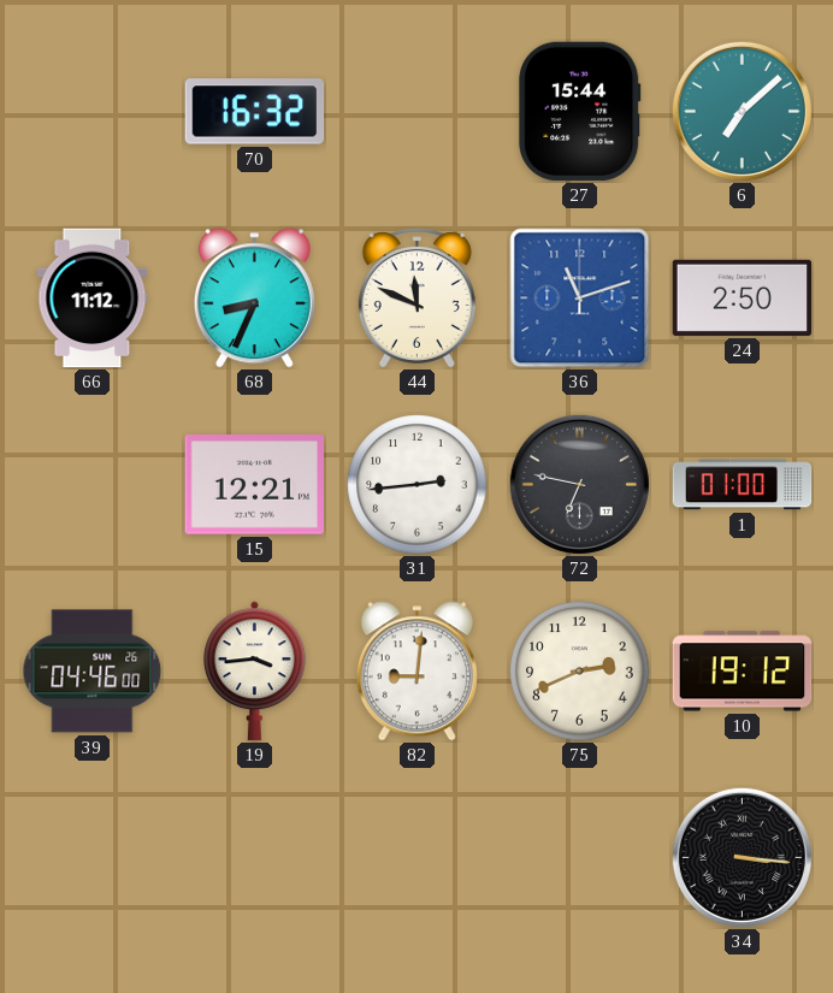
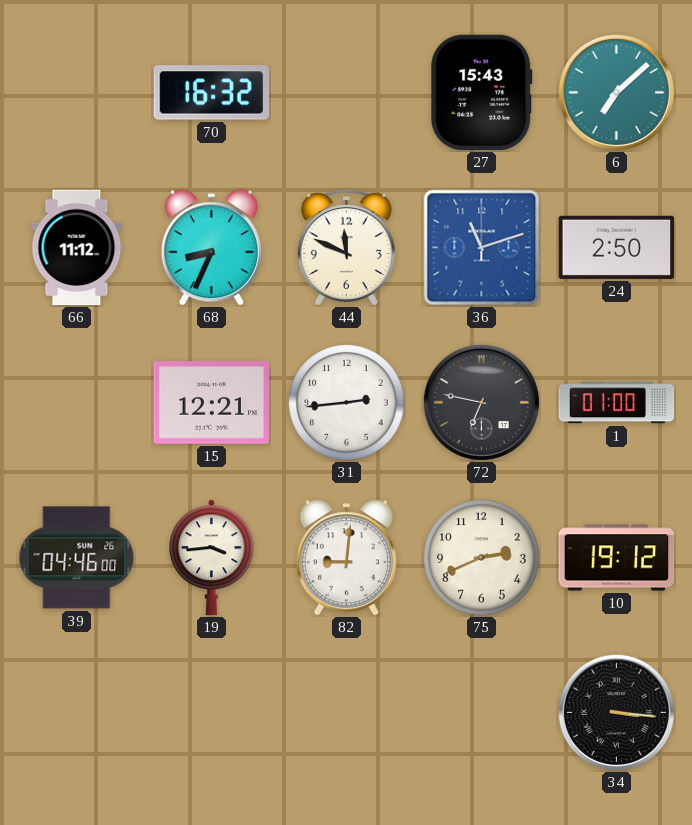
27: 15:44 -> 15:43
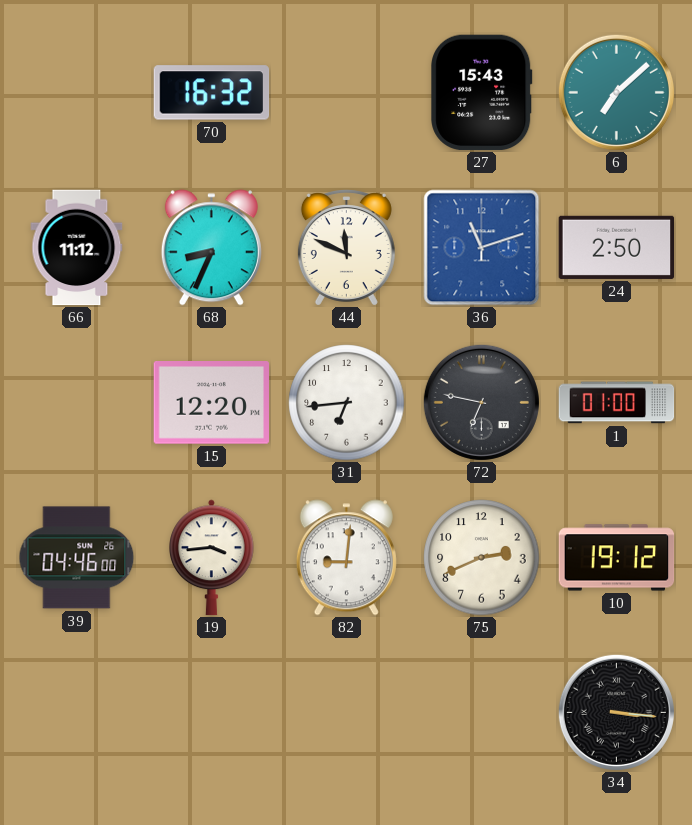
15: 12:21 -> 12:20
31: 2:44 -> 6:44
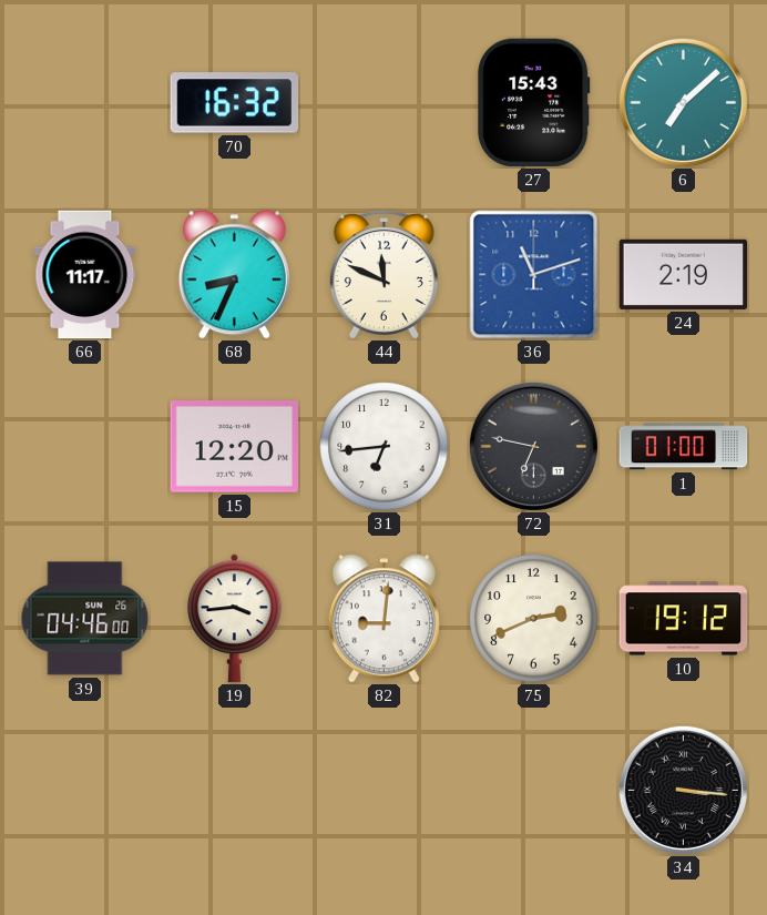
66: 11:12 -> 11:17
24: 2:50 -> 2:19
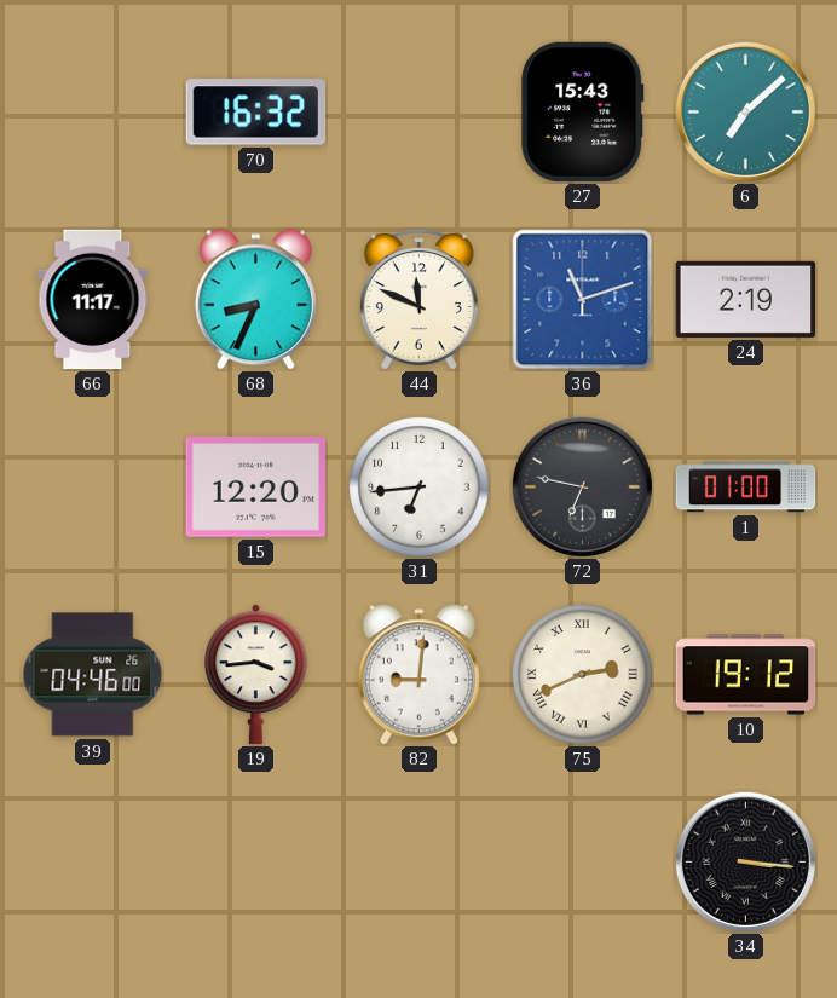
75 numerals: Arabic -> Roman
